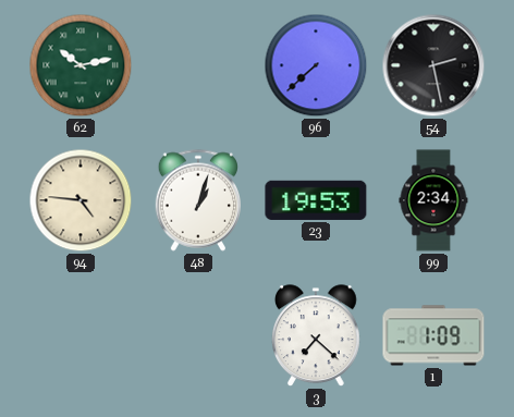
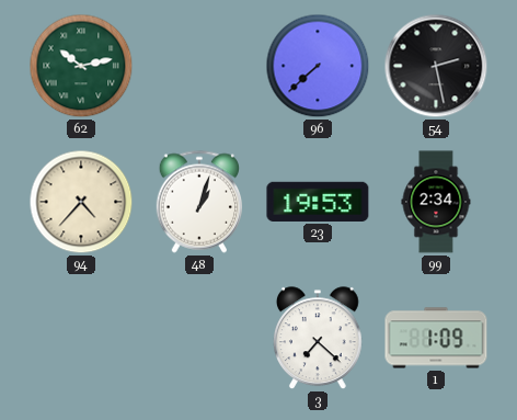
94: 4:46 -> 4:37
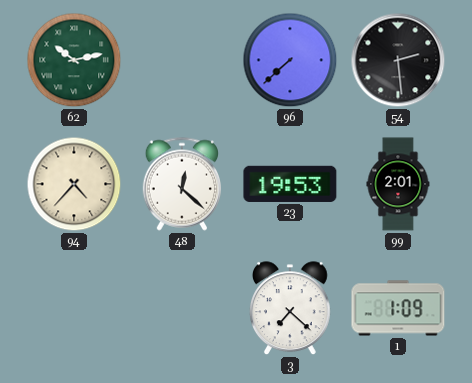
54: 2:28 -> 2:29
48: 1:03 -> 12:22
99: 2:34 -> 2:01
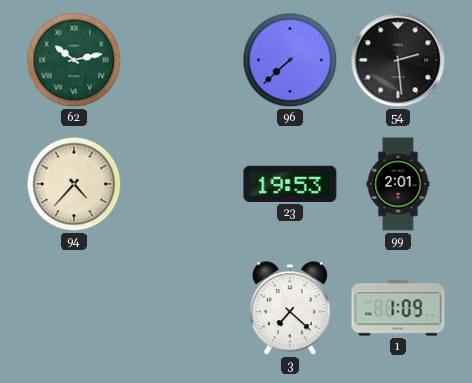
48: 12:22 -> none
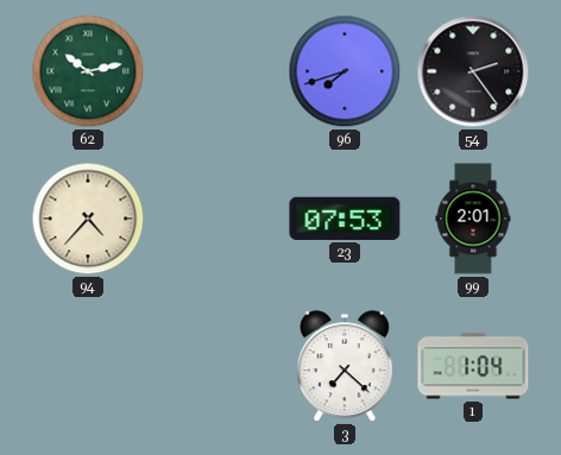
96: 7:38 -> 7:42
54: 2:29 -> 2:24
23: 19:53 -> 07:53
1: 1:09 -> 1:04
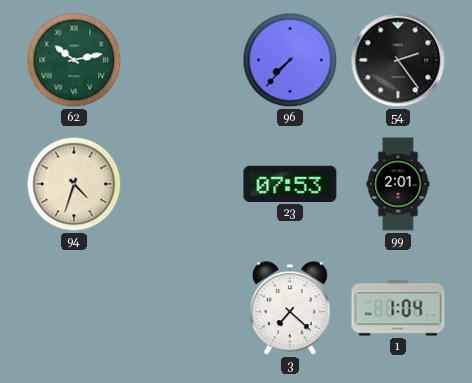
96: 7:42 -> 7:37
94: 4:37 -> 4:33
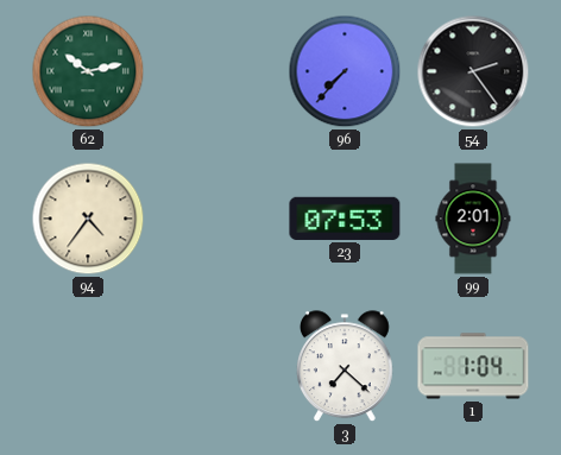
94: 4:33 -> 4:36
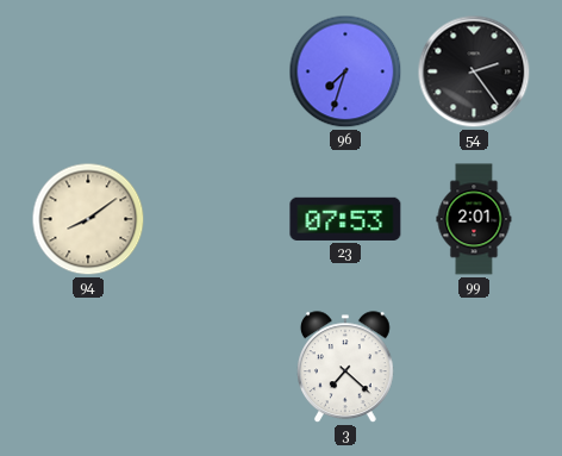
62: 10:13 -> none
96: 7:37 -> 7:33
94: 4:36 -> 8:09
1: 1:04 -> none
